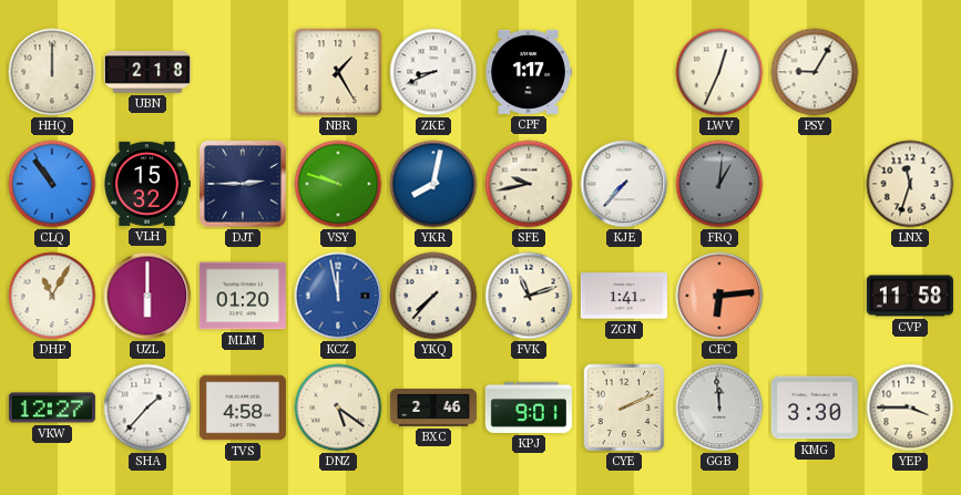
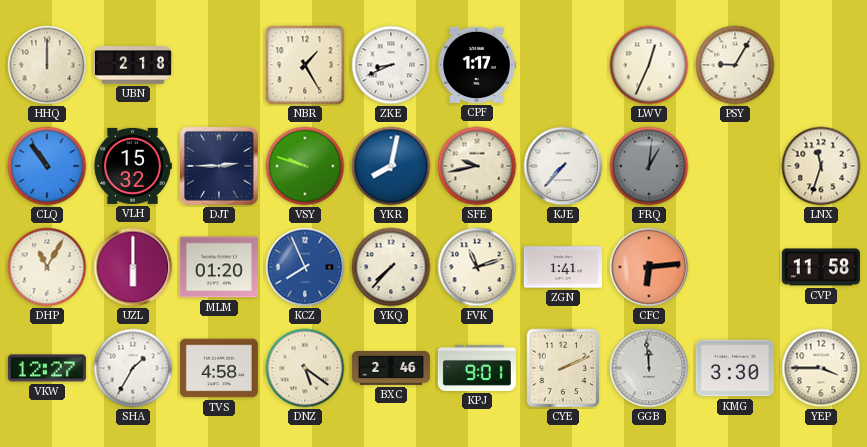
KCZ: 11:58 -> 7:56
SHA: 1:37 -> 1:35
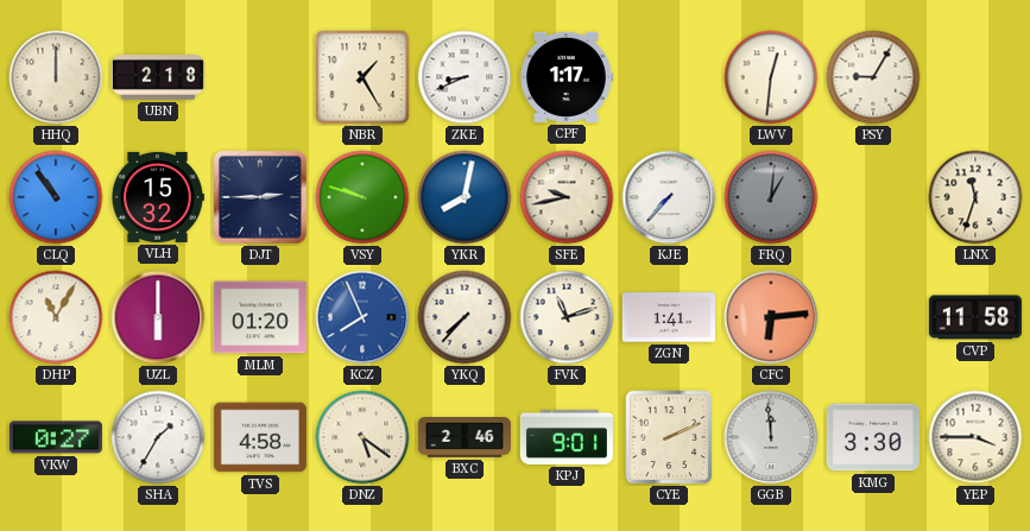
LWV: 12:34 -> 12:31
VKW: 12:27 -> 0:27
